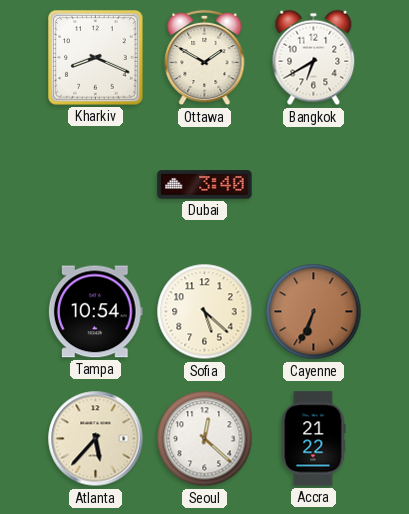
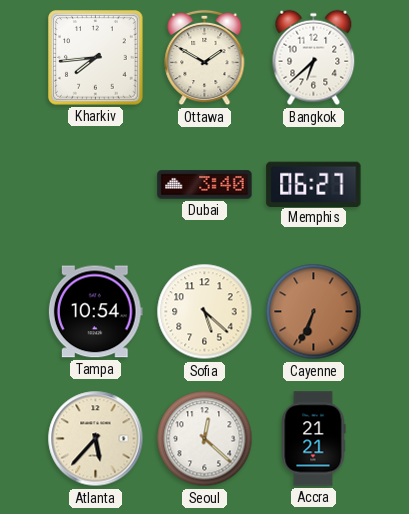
Kharkiv: 8:19 -> 7:44
Bangkok: 6:40 -> 6:38
Memphis: none -> 06:27
Accra: 21:22 -> 21:21
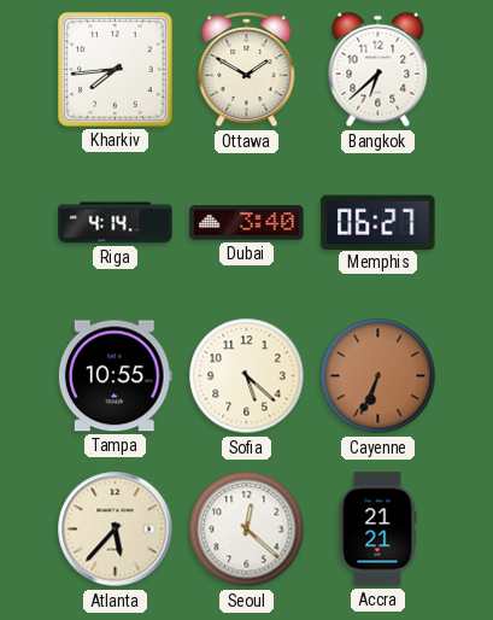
Riga: none -> 4:14
Tampa: 10:54 -> 10:55
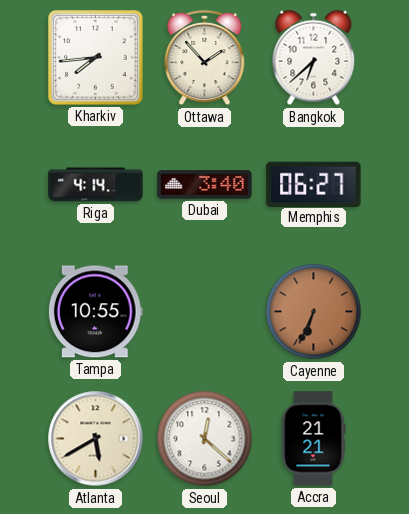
Ottawa: 1:50 -> 1:53
Sofia: 5:22 -> none
Atlanta: 5:37 -> 5:40
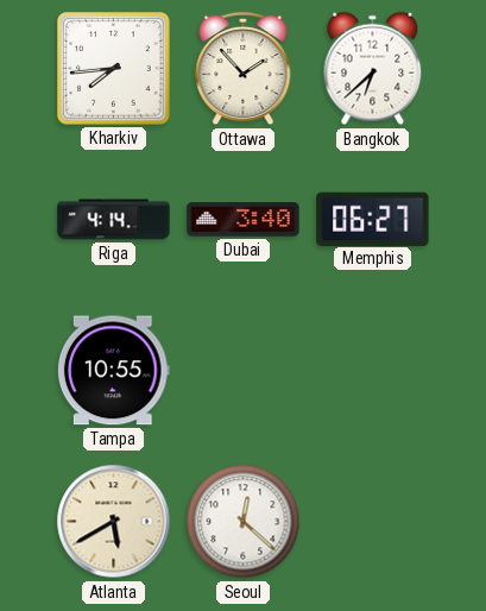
Cayenne: 6:34 -> none
Accra: 21:21 -> none
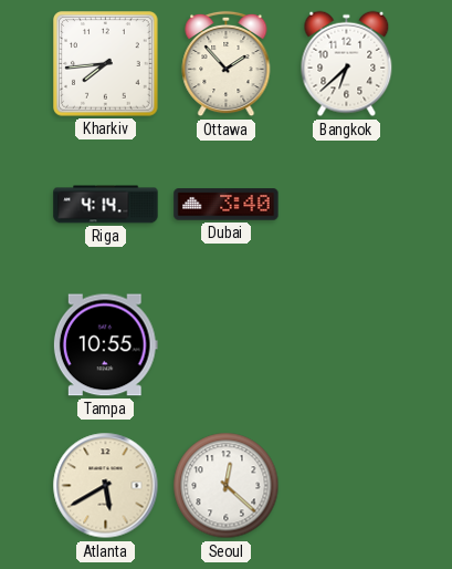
Memphis: 06:27 -> none
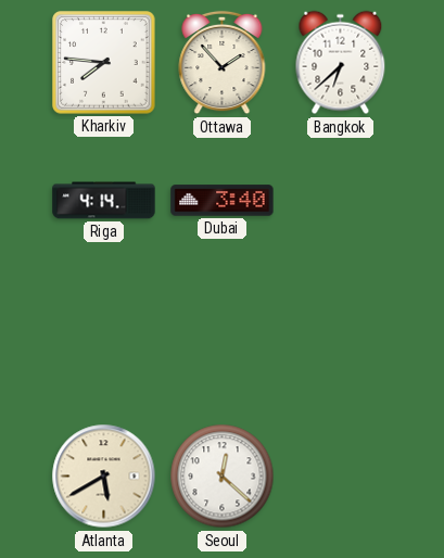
Kharkiv: 7:44 -> 7:46
Tampa: 10:55 -> none
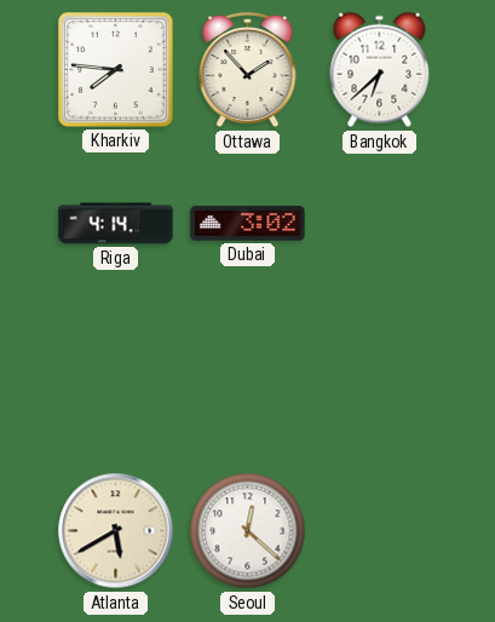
Dubai: 3:40 -> 3:02
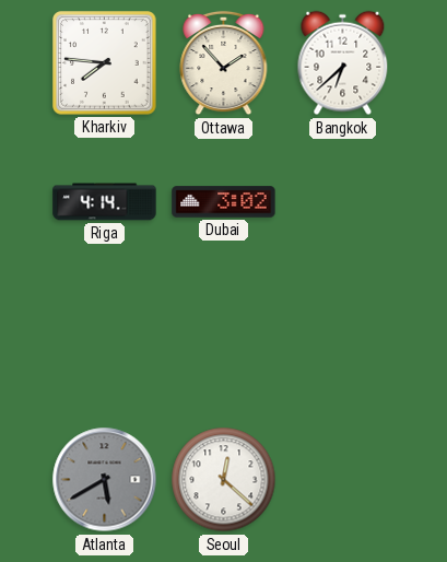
Atlanta dial: cream -> grey
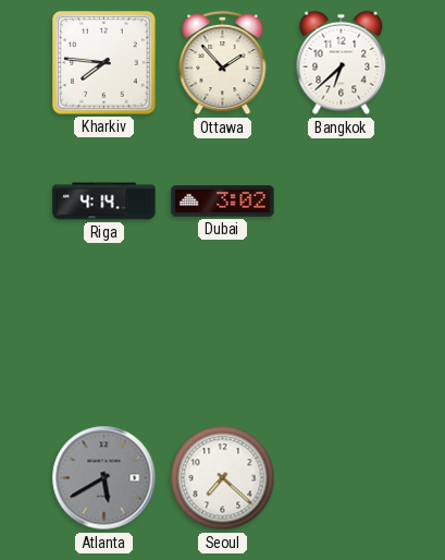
Seoul: 12:22 -> 7:22
